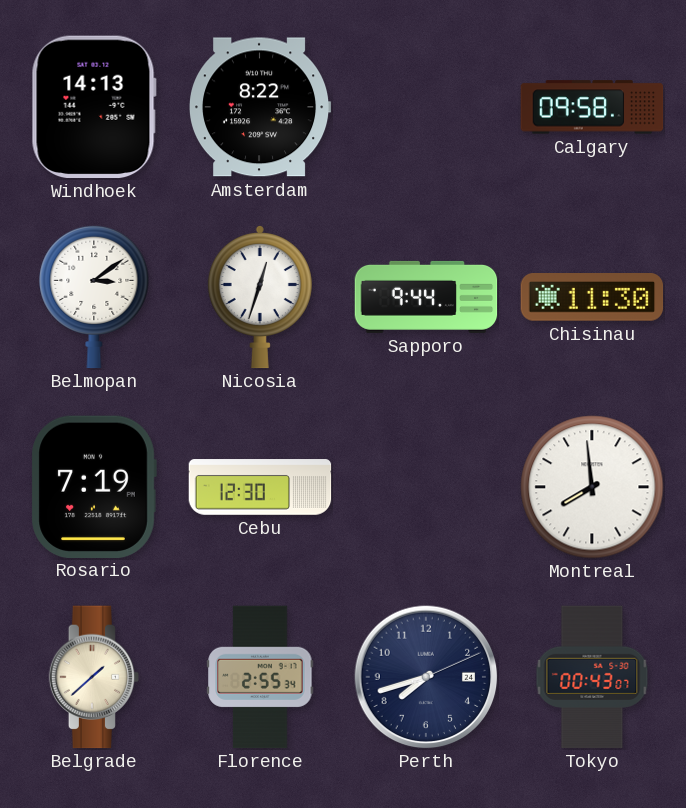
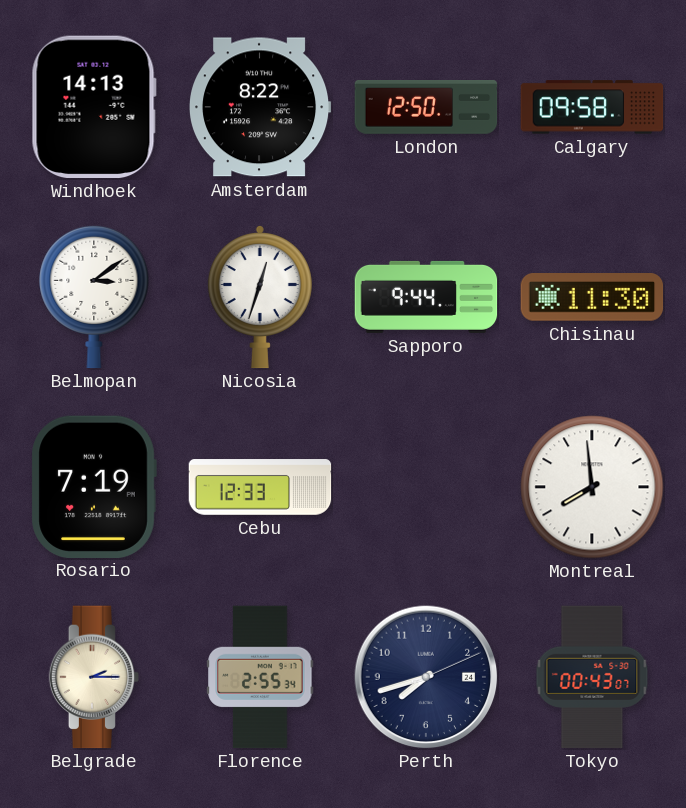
London: none -> 12:50
Cebu: 12:30 -> 12:33
Belgrade: 1:38 -> 2:15
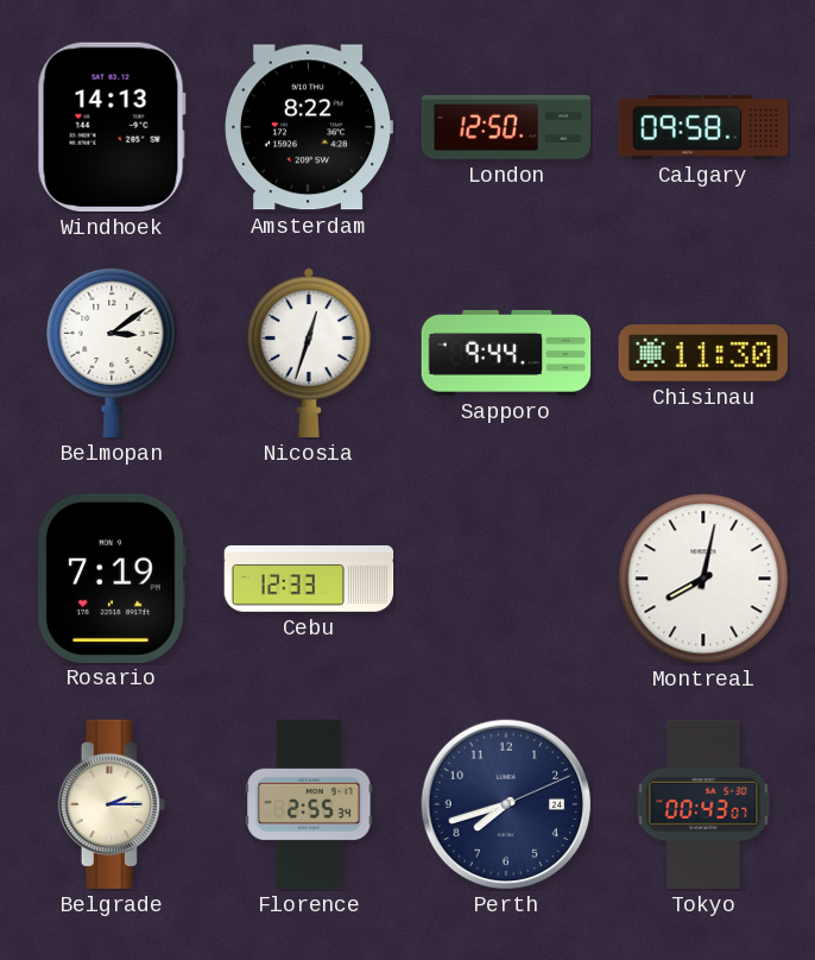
Montreal: 7:59 -> 8:02
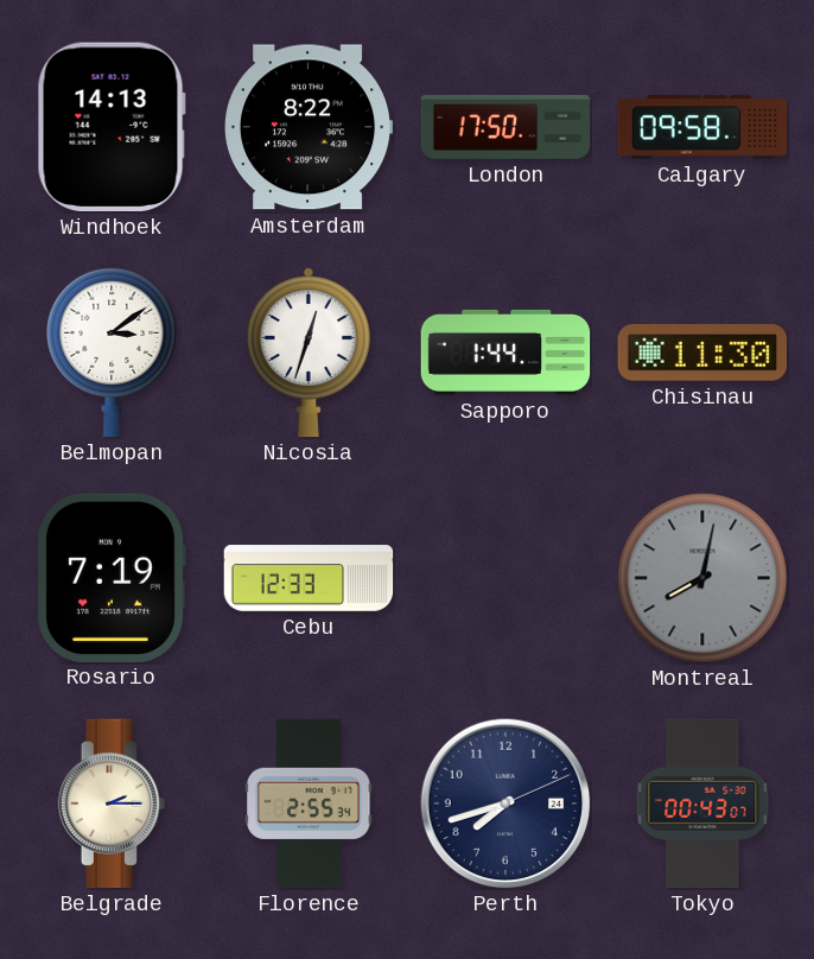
London: 12:50 -> 17:50
Sapporo: 9:44 -> 1:44
Montreal dial: white -> grey
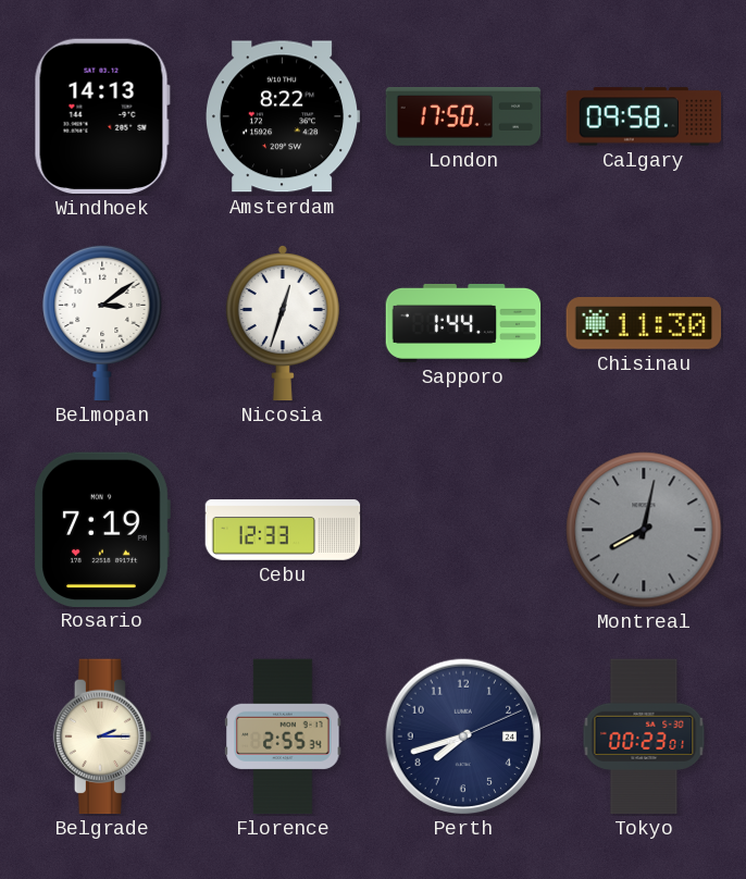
Tokyo: 00:43 -> 00:23
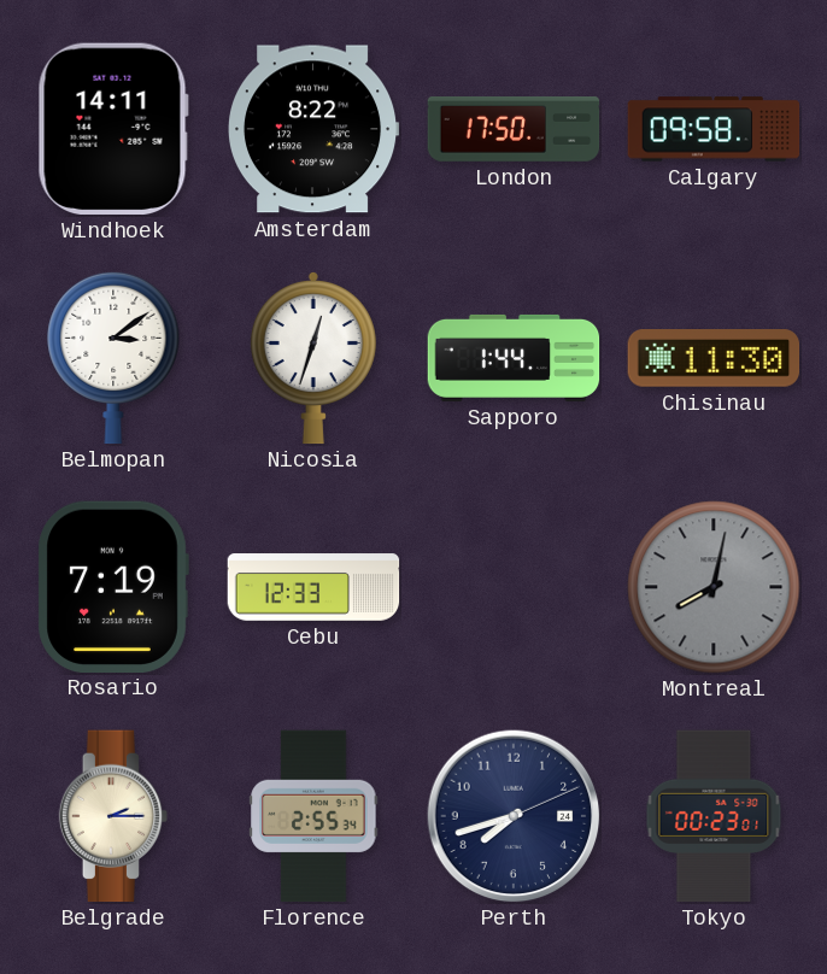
Windhoek: 14:13 -> 14:11
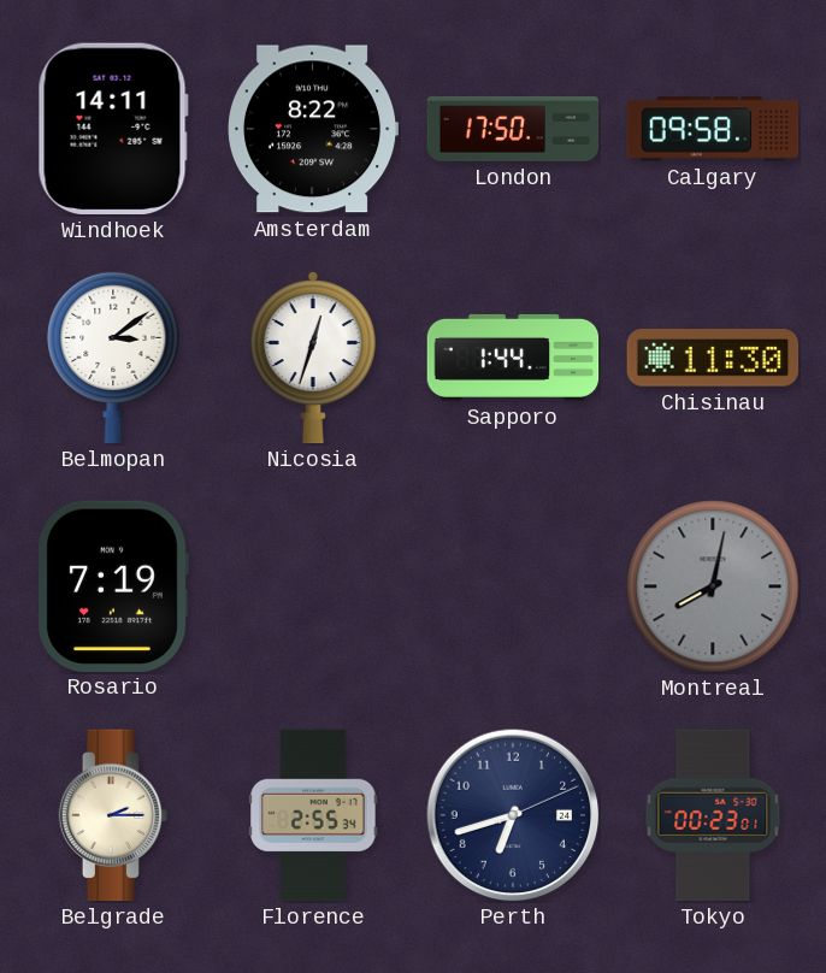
Cebu: 12:33 -> none
Perth: 7:42 -> 6:42
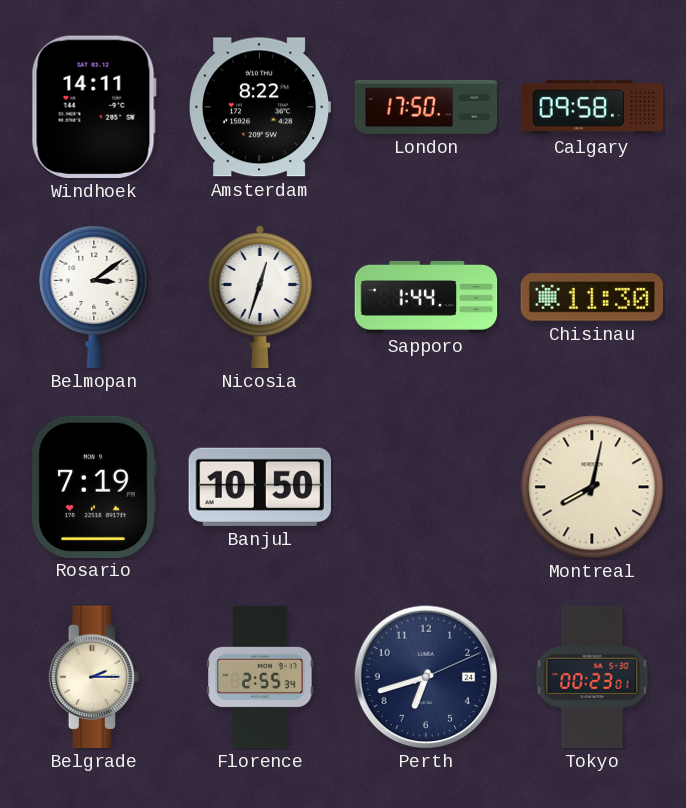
Banjul: none -> 10:50
Montreal dial: grey -> cream
